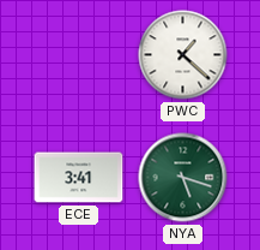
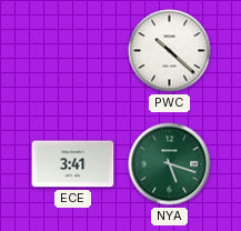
PWC: 1:22 -> 10:22
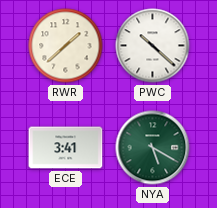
RWR: none -> 1:38
NYA: 5:18 -> 5:20
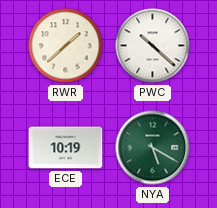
ECE: 3:41 -> 10:19
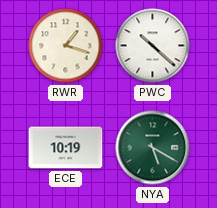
RWR: 1:38 -> 1:18
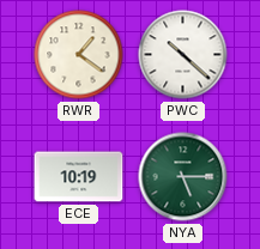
RWR: 1:18 -> 1:21
NYA: 5:20 -> 5:15
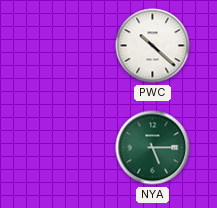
RWR: 1:21 -> none
ECE: 10:19 -> none
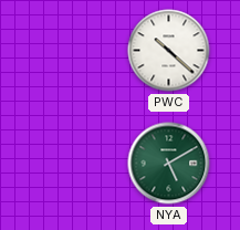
NYA: 5:15 -> 5:10
